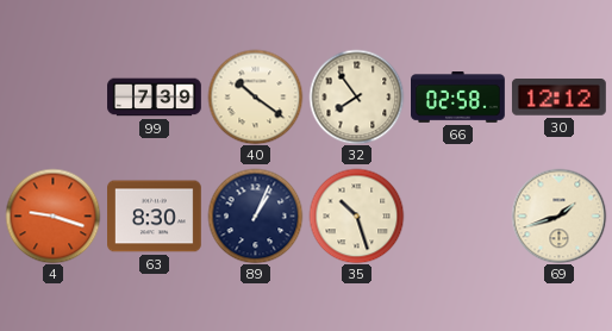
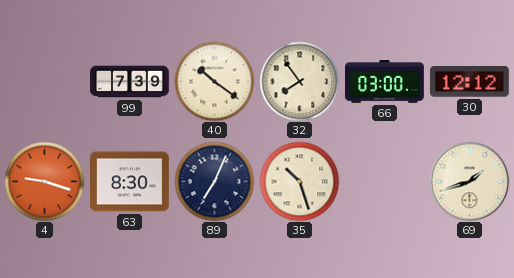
66: 02:58 -> 03:00
89: 1:04 -> 7:04
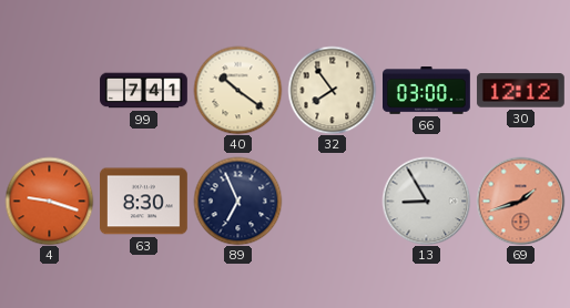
99: 7:39 -> 7:41
89: 7:04 -> 6:56
35: 10:27 -> none
13: none -> 8:55
69 dial: cream -> salmon
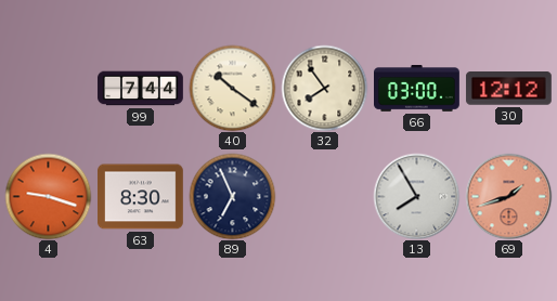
99: 7:41 -> 7:44
13: 8:55 -> 7:55
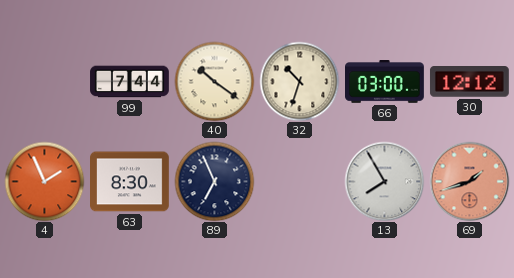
32: 7:54 -> 10:33
4: 9:18 -> 1:56
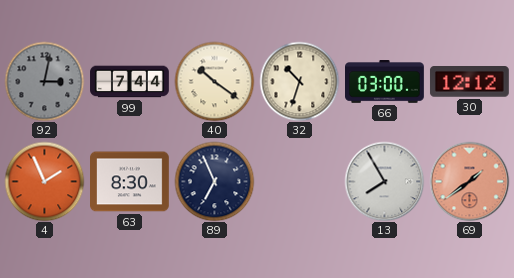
92: none -> 3:02
69: 1:42 -> 1:39
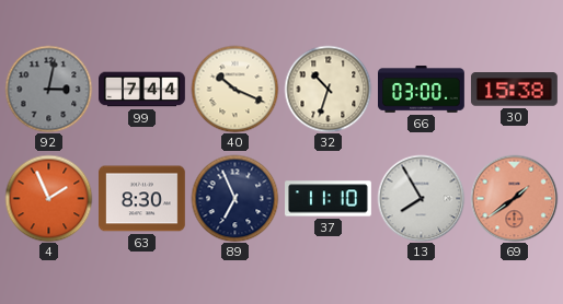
40: 10:21 -> 10:19
30: 12:12 -> 15:38
37: none -> 11:10
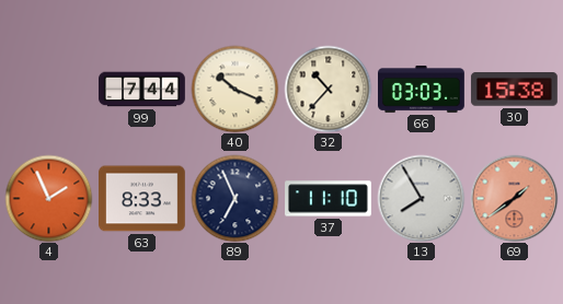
92: 3:02 -> none
32: 10:33 -> 10:37
66: 03:00 -> 03:03
63: 8:30 -> 8:33
